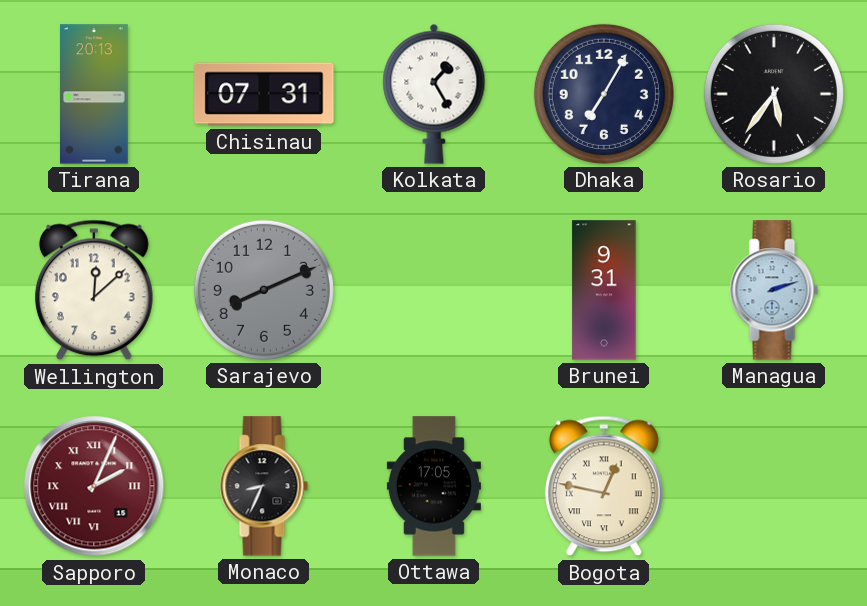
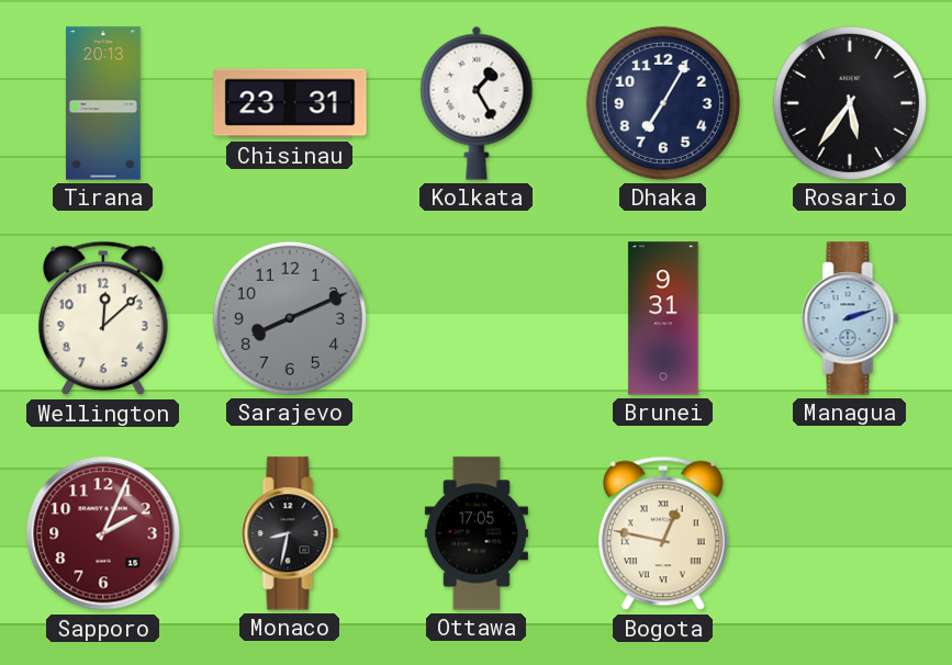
Chisinau: 07:31 -> 23:31
Sapporo numerals: Roman -> Arabic
Monaco: 8:34 -> 8:32
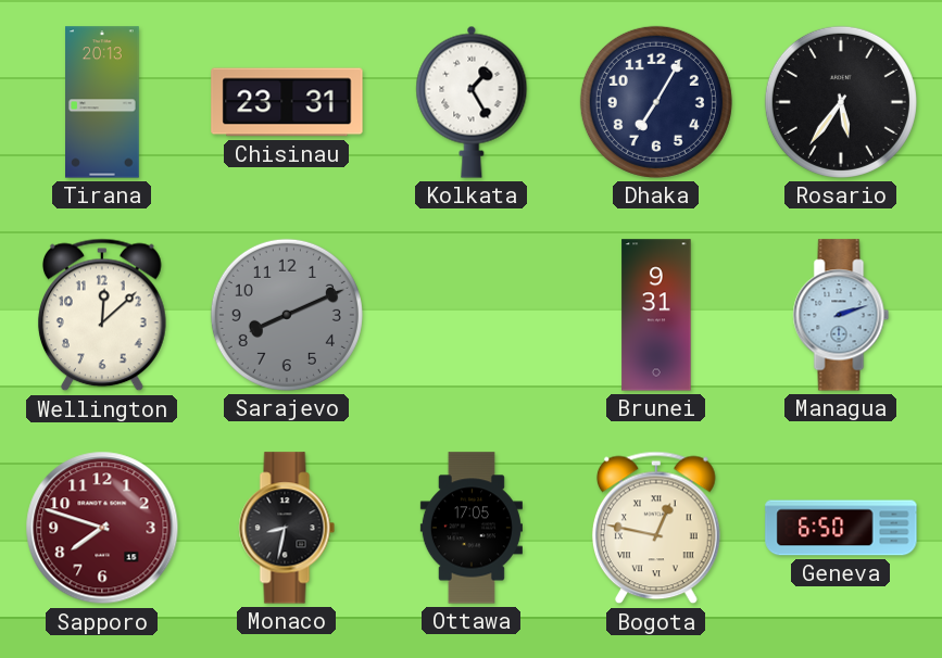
Sapporo: 2:04 -> 7:48
Geneva: none -> 6:50
